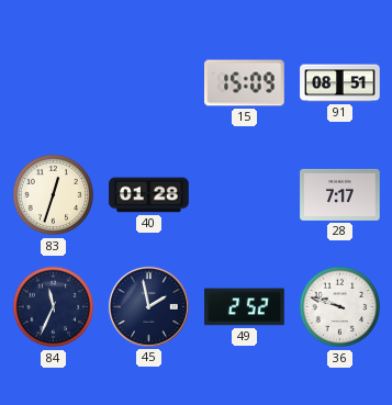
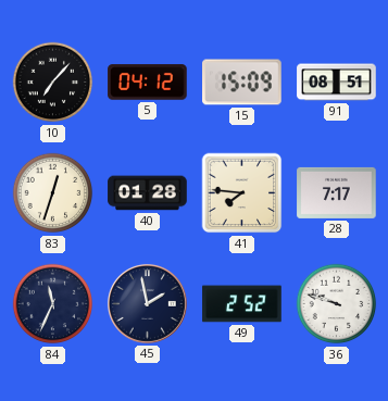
10: none -> 7:07
5: none -> 04:12
41: none -> 7:46
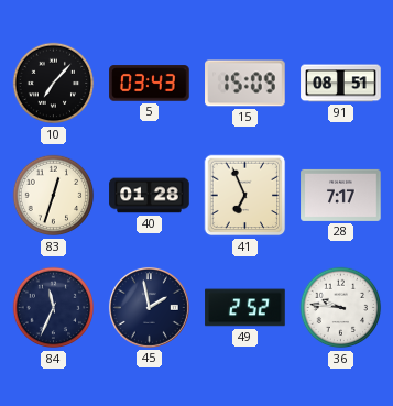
5: 04:12 -> 03:43
41: 7:46 -> 6:56
36: 9:48 -> 9:46
